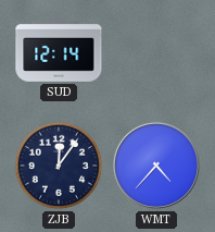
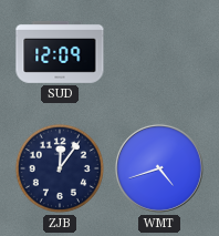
SUD: 12:14 -> 12:09
WMT: 4:37 -> 4:42
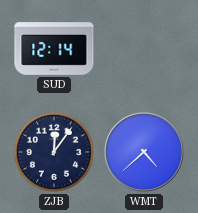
SUD: 12:09 -> 12:14
WMT: 4:42 -> 4:38
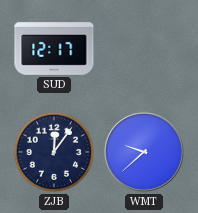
SUD: 12:14 -> 12:17
WMT: 4:38 -> 9:38
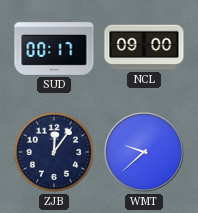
SUD: 12:17 -> 00:17
NCL: none -> 09:00
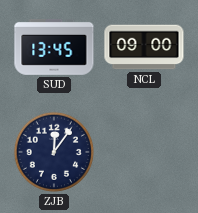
SUD: 00:17 -> 13:45
WMT: 9:38 -> none
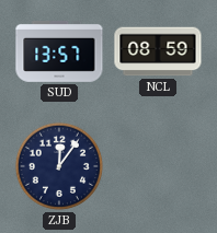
SUD: 13:45 -> 13:57
NCL: 09:00 -> 08:59
